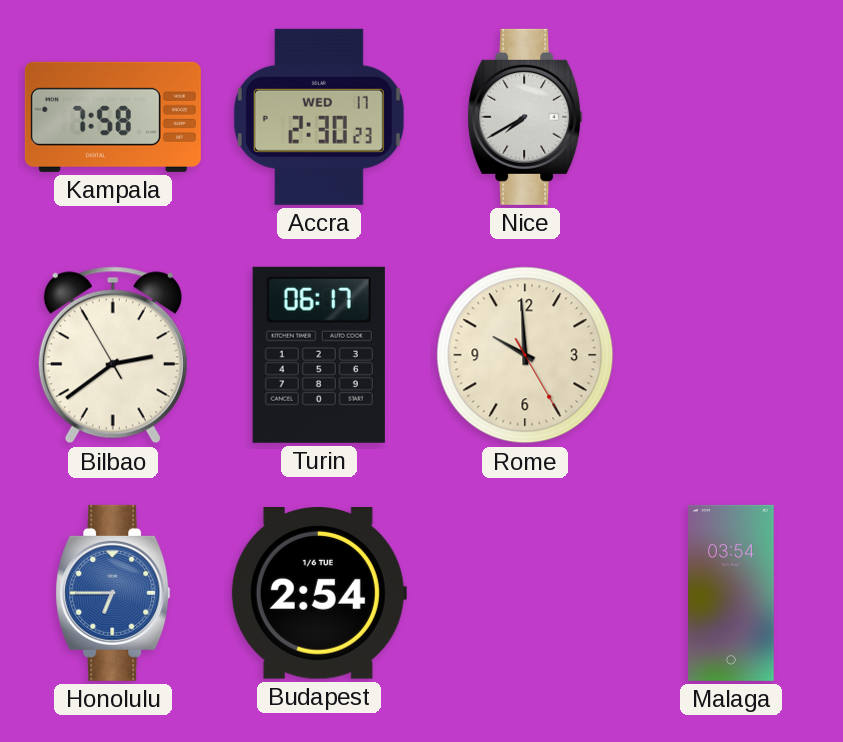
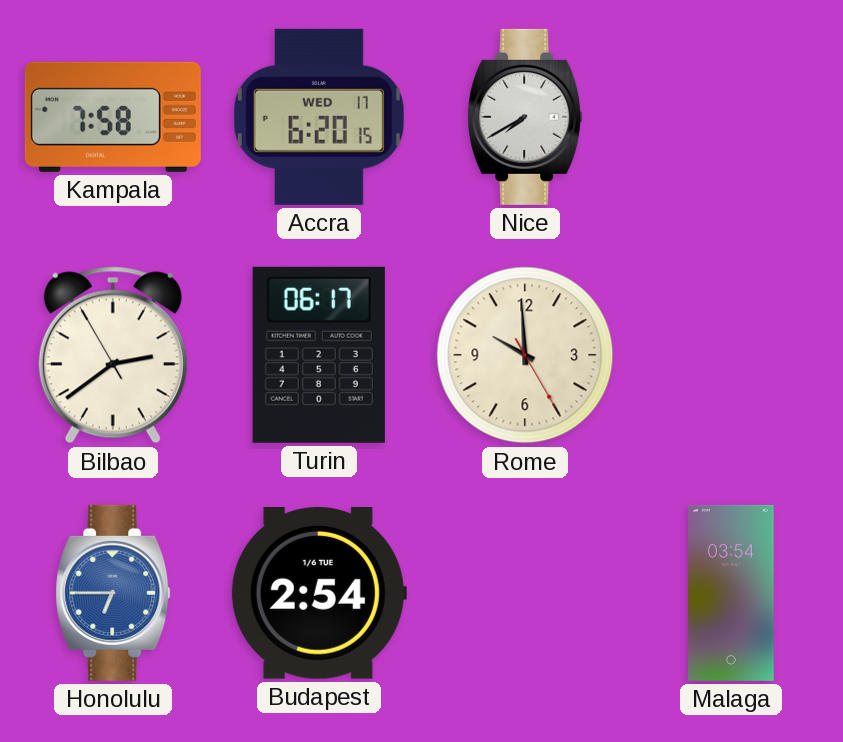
Accra: 2:30 -> 6:20
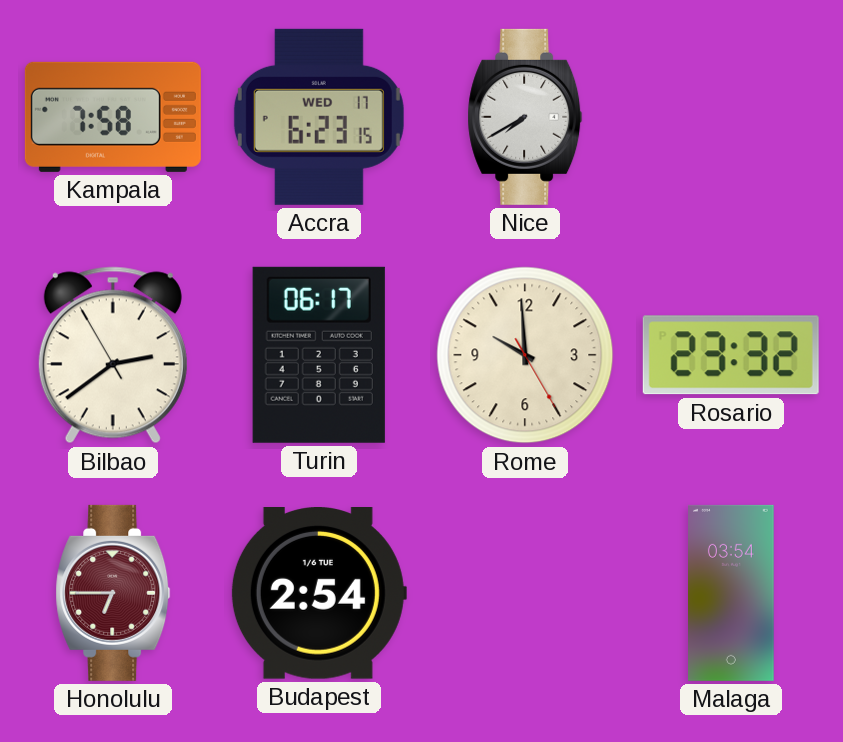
Accra: 6:20 -> 6:23
Rosario: none -> 23:32
Honolulu dial: blue -> burgundy
